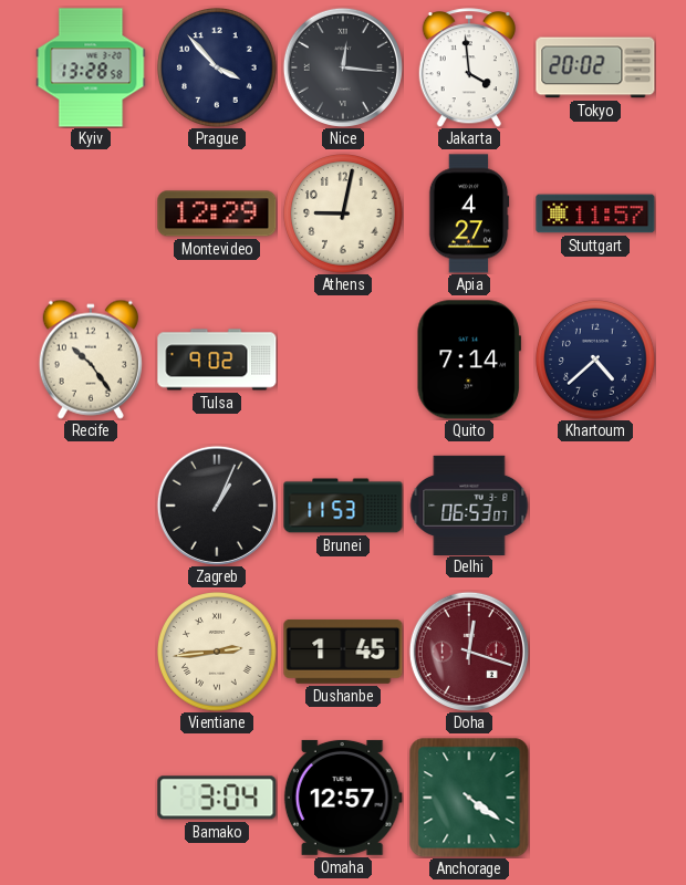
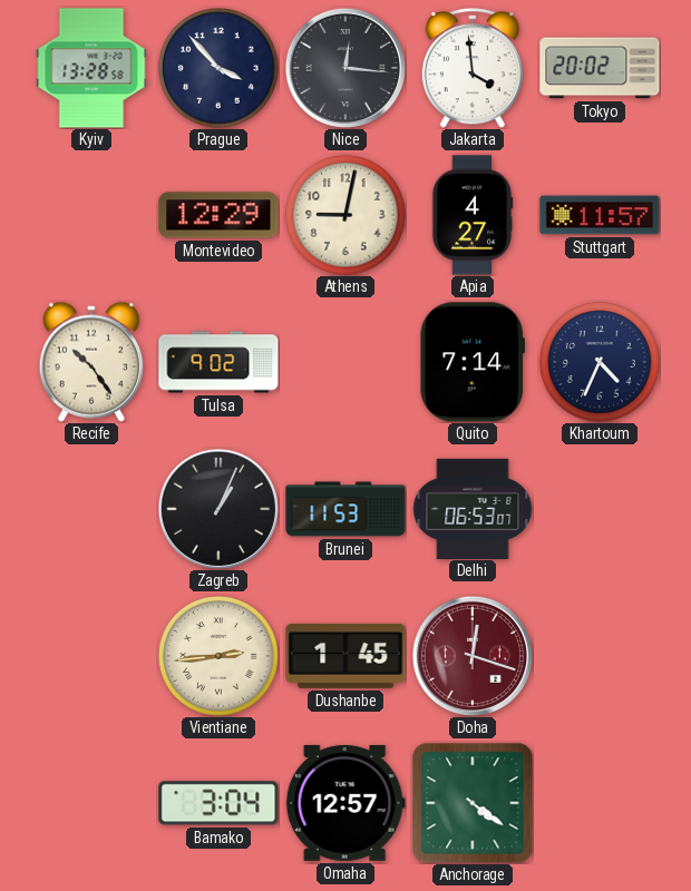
Khartoum: 4:38 -> 4:34
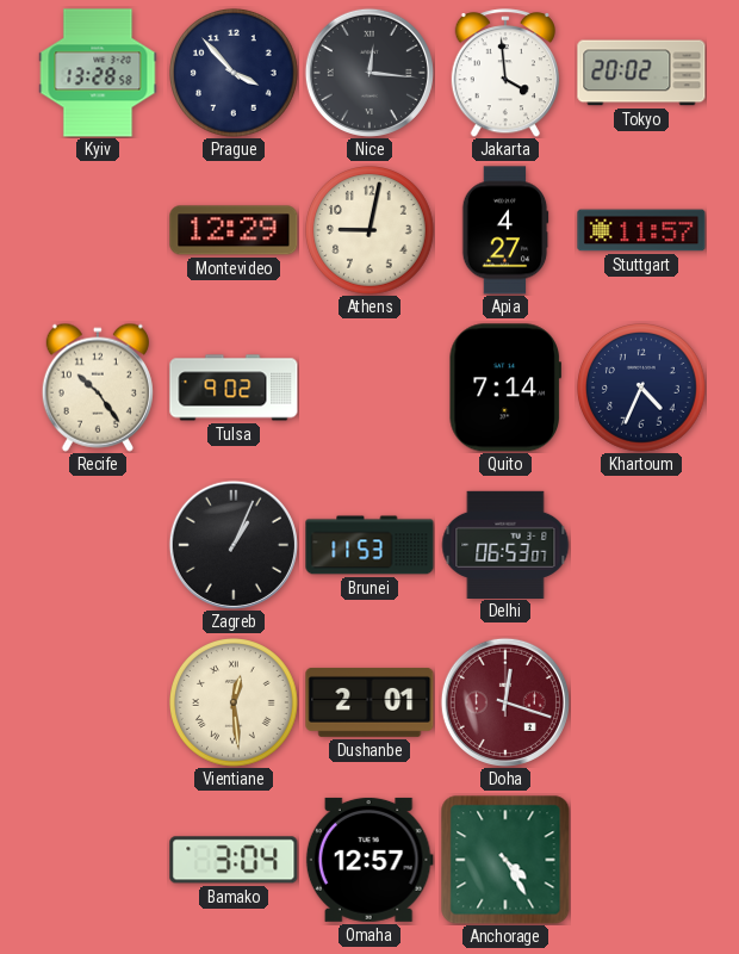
Vientiane: 2:44 -> 12:29
Dushanbe: 1:45 -> 2:01
Anchorage: 4:21 -> 4:25
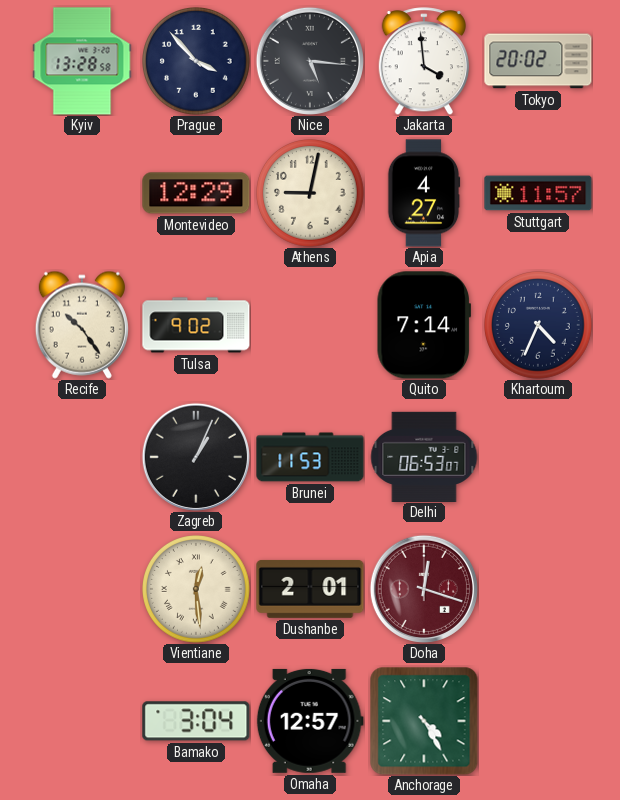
Nice: 12:16 -> 5:16
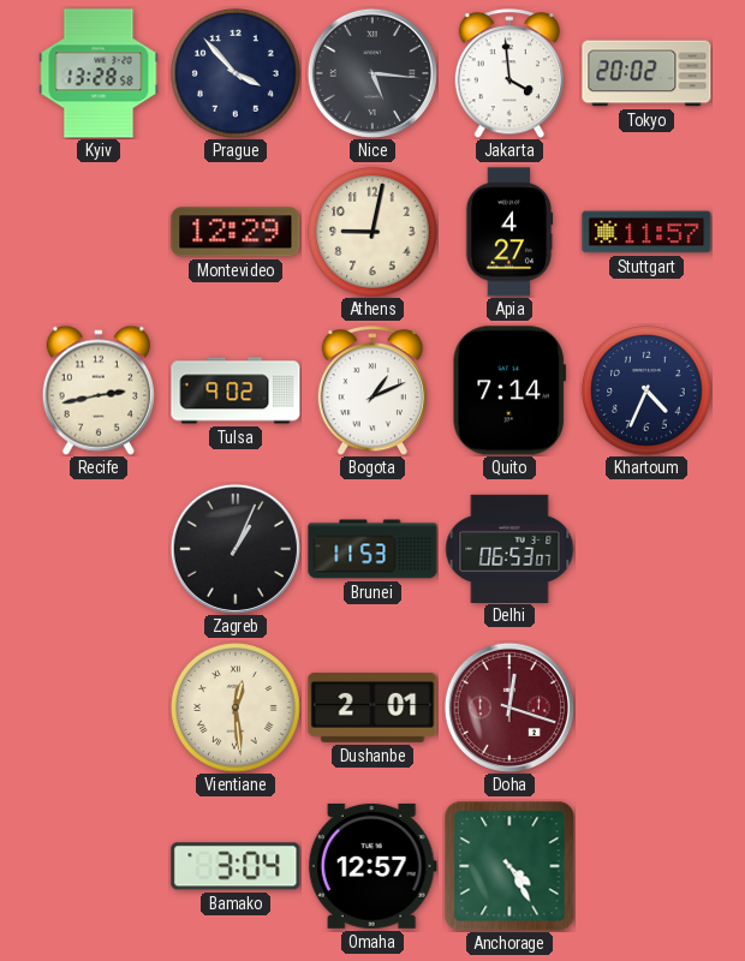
Recife: 10:24 -> 2:43
Bogota: none -> 1:11
